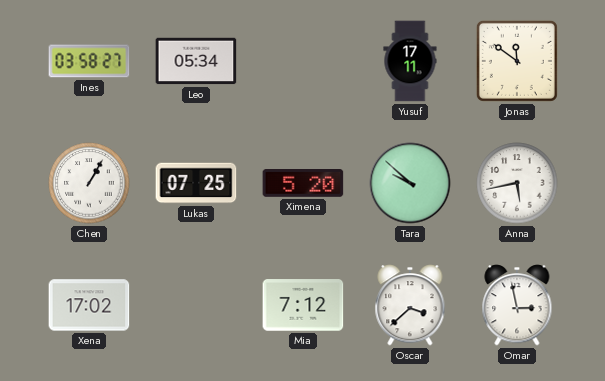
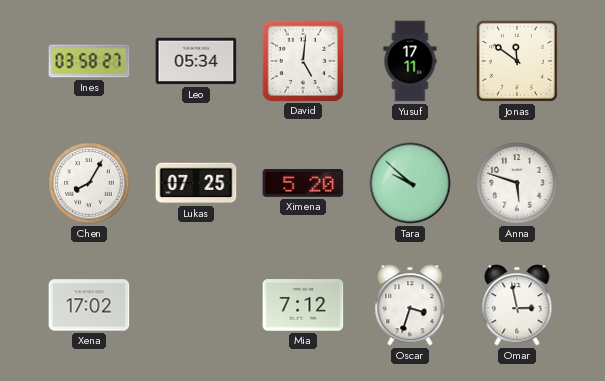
David: none -> 5:01
Chen: 1:05 -> 8:05
Anna: 5:43 -> 5:48
Oscar: 3:38 -> 3:33
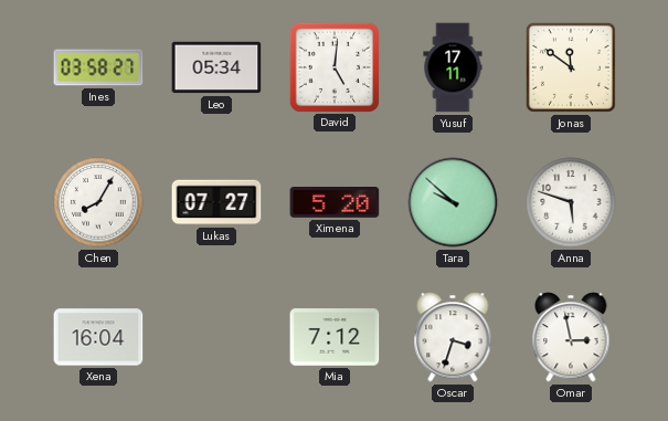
Lukas: 07:25 -> 07:27
Xena: 17:02 -> 16:04
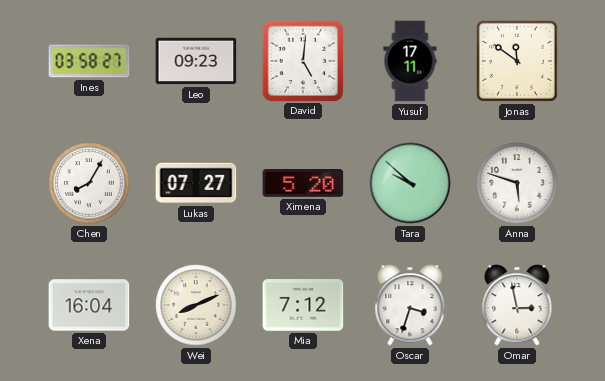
Leo: 05:34 -> 09:23
Wei: none -> 8:11
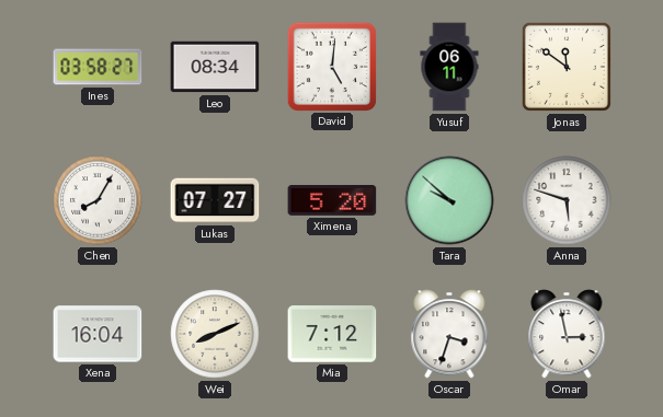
Leo: 09:23 -> 08:34
Yusuf: 17:11 -> 06:11
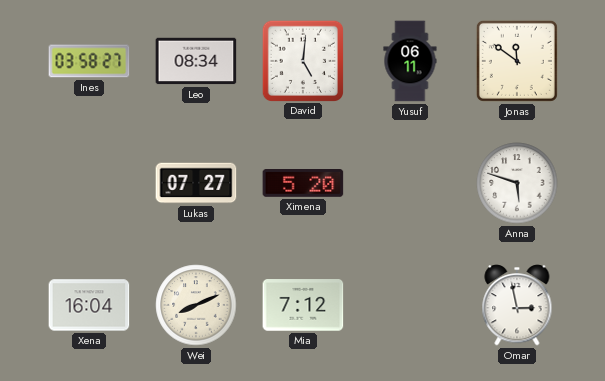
Chen: 8:05 -> none
Tara: 9:52 -> none
Oscar: 3:33 -> none
